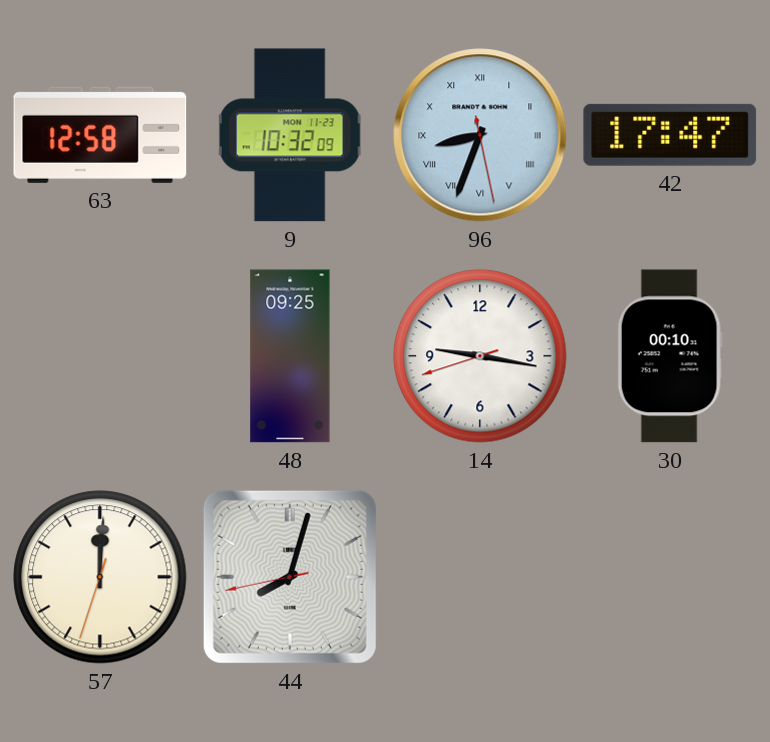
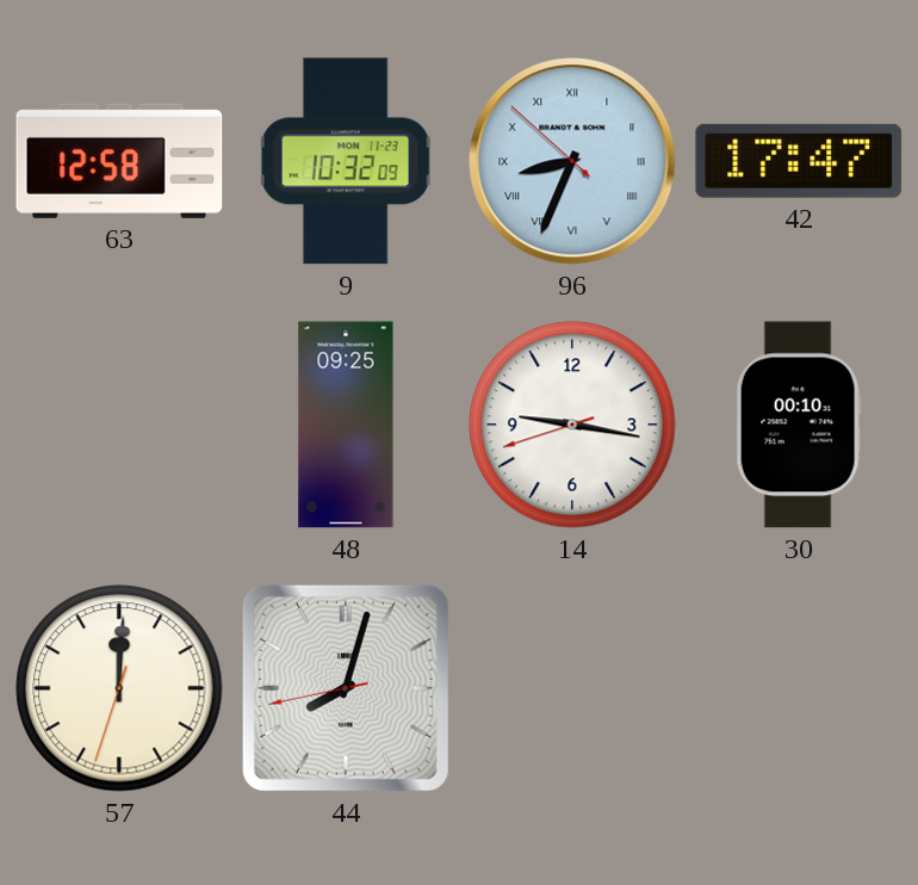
96: 8:33:28 -> 8:33:52
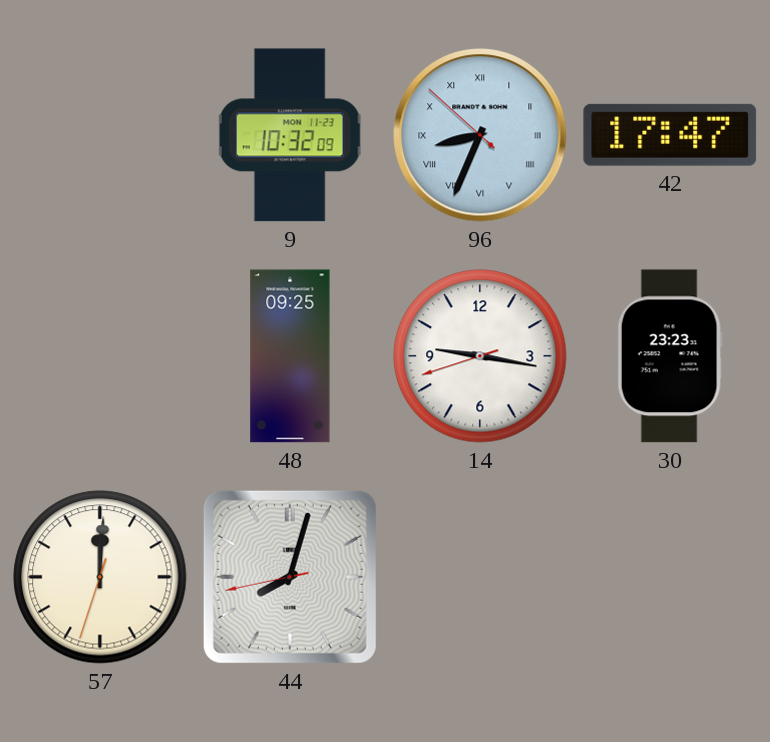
63: 12:58 -> none
30: 00:10 -> 23:23
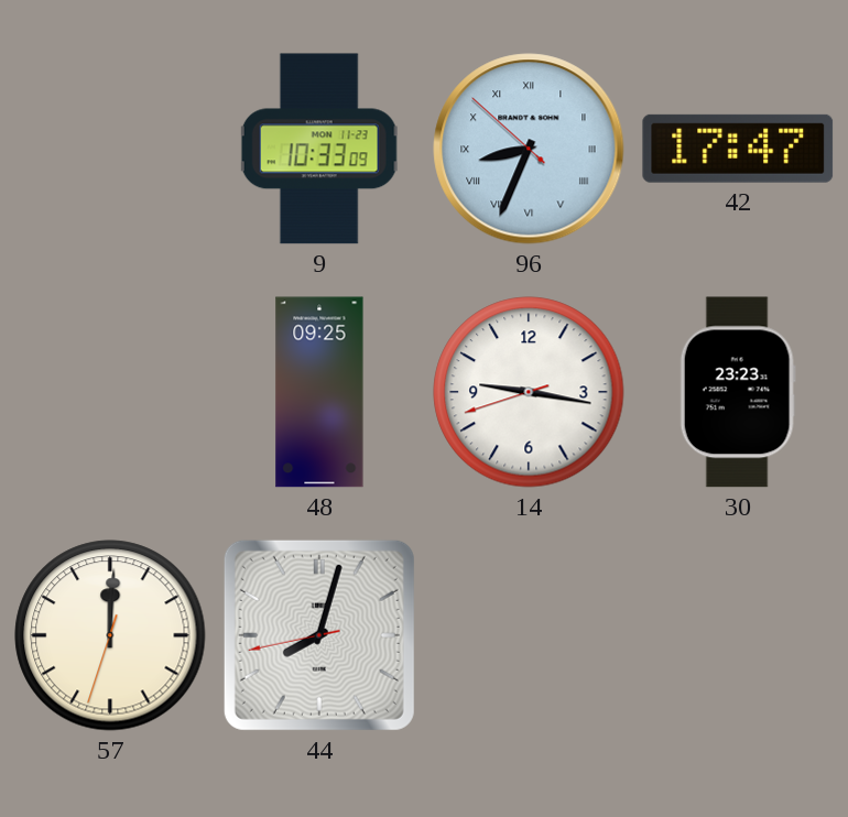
9: 10:32 -> 10:33
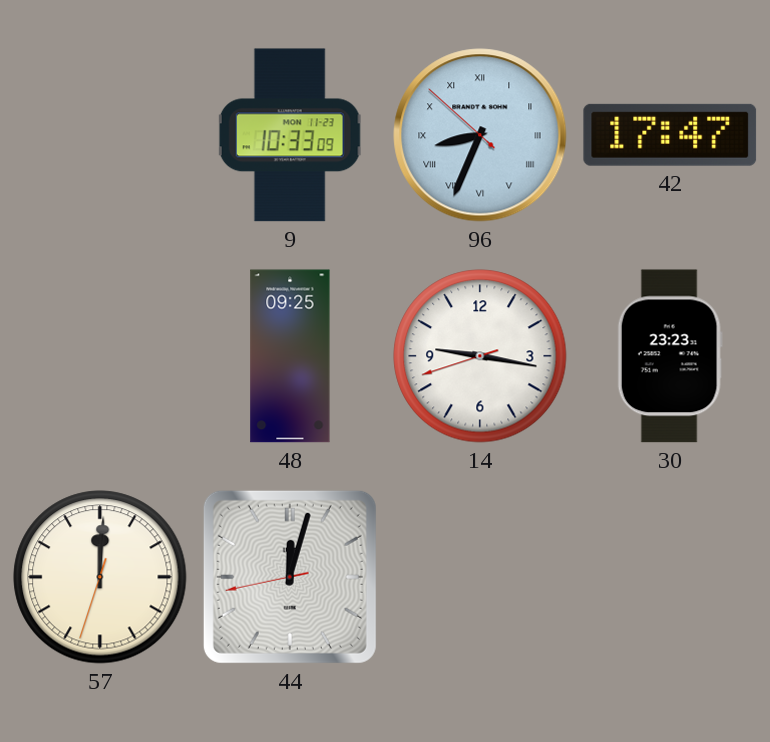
44: 8:02 -> 12:02
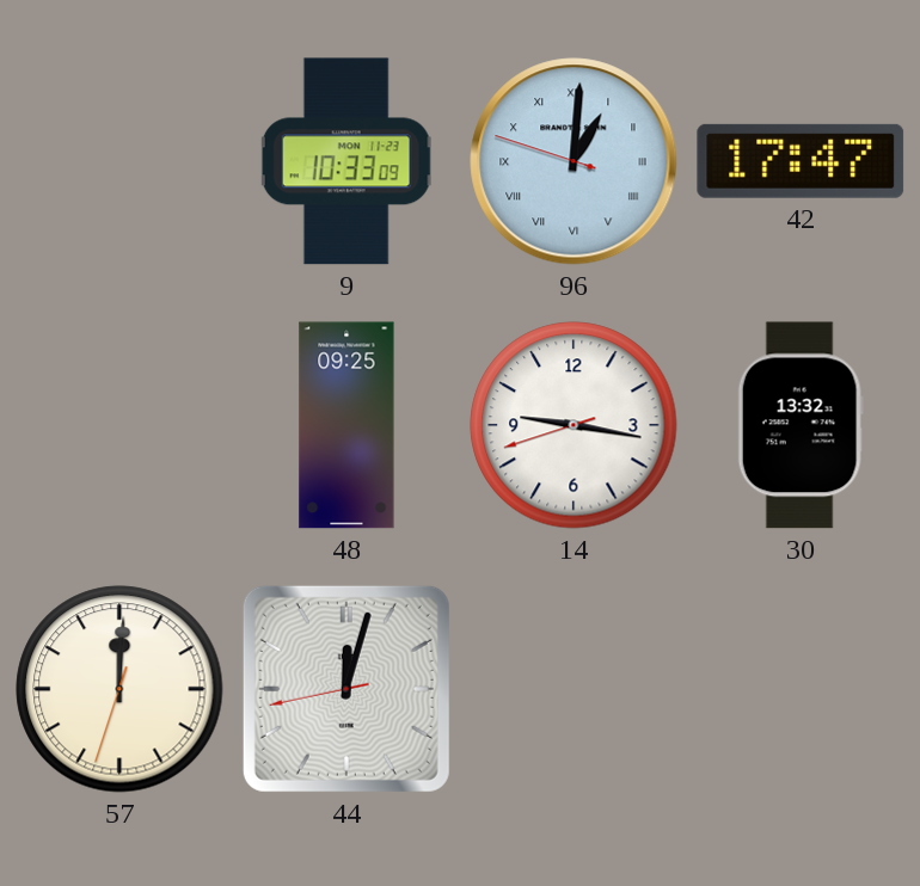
96: 8:33 -> 1:00
30: 23:23 -> 13:32
